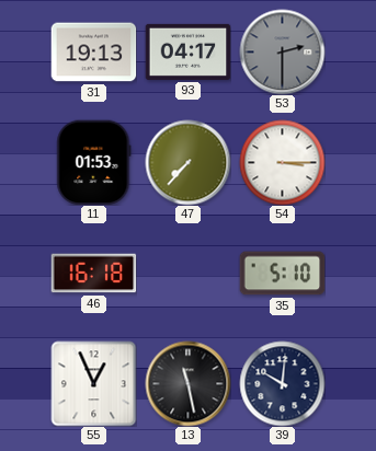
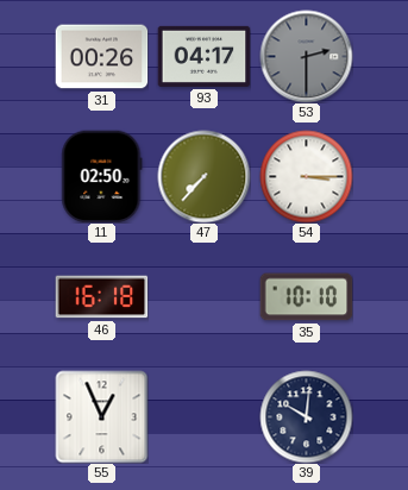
31: 19:13 -> 00:26
11: 01:53 -> 02:50
35: 5:10 -> 10:10
13: 11:28 -> none
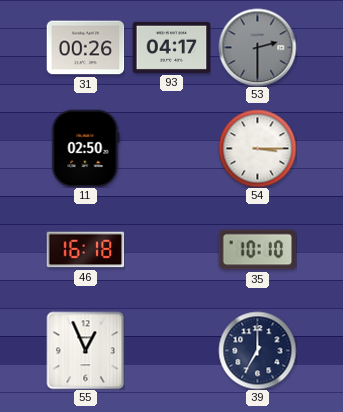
47: 7:37 -> none
39: 10:01 -> 7:00
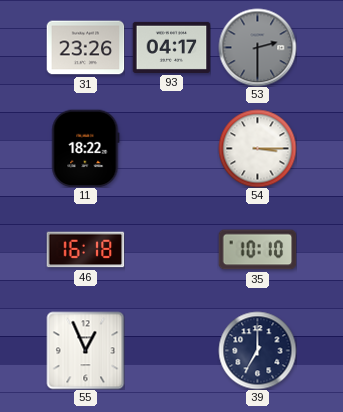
31: 00:26 -> 23:26
11: 02:50 -> 18:22
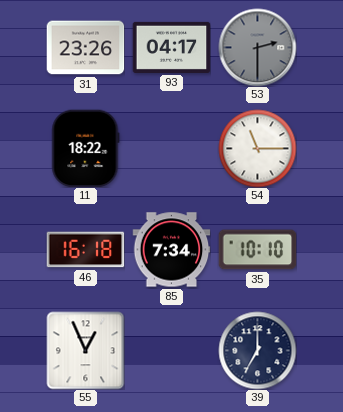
54: 3:15 -> 11:15
85: none -> 7:34
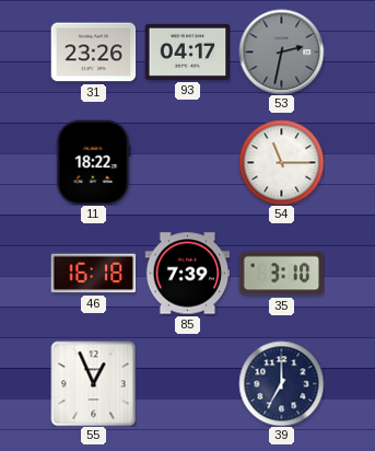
53: 2:30 -> 2:32
85: 7:34 -> 7:39
35: 10:10 -> 3:10
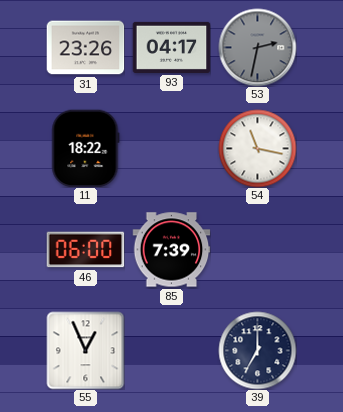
54: 11:15 -> 11:17
46: 16:18 -> 06:00
35: 3:10 -> none
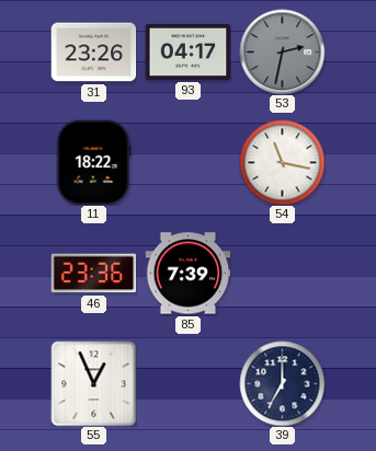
46: 06:00 -> 23:36
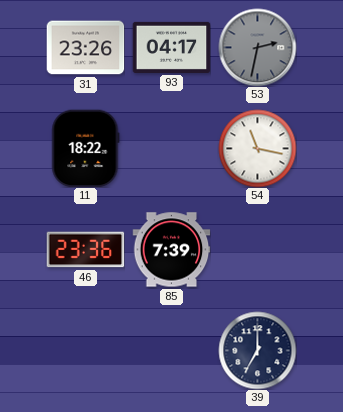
55: 12:56 -> none
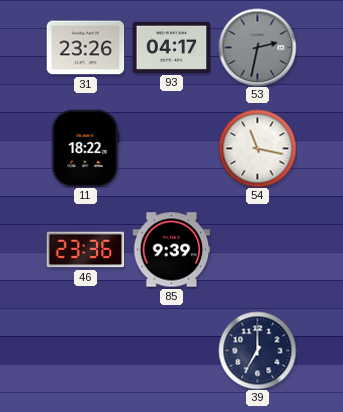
85: 7:39 -> 9:39
